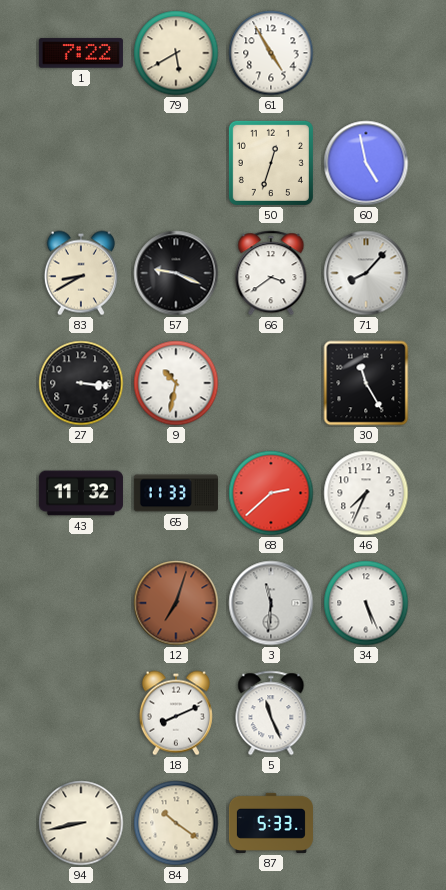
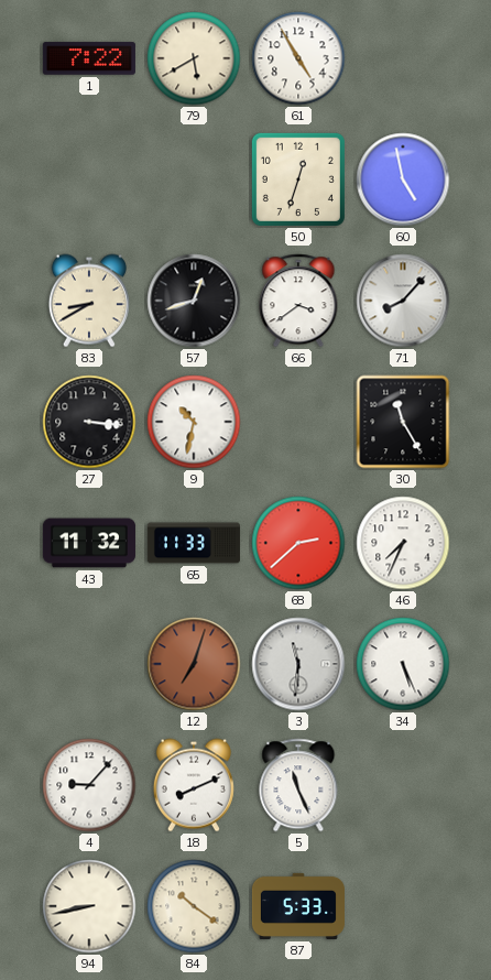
57: 9:19 -> 12:42
4: none -> 9:07
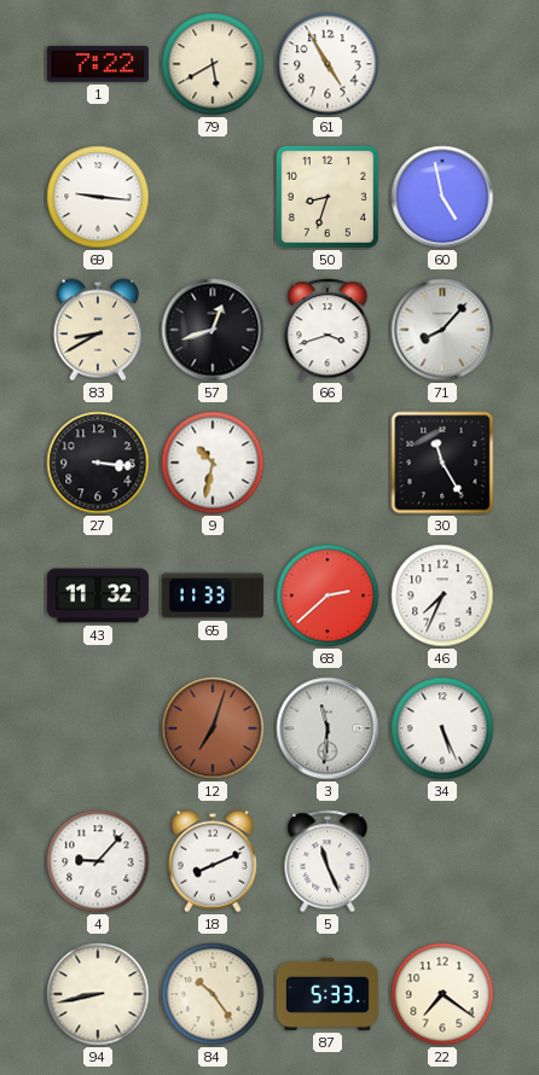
69: none -> 9:16
50: 12:33 -> 8:33
66: 3:39 -> 3:42
84: 10:21 -> 10:24
22: none -> 7:21
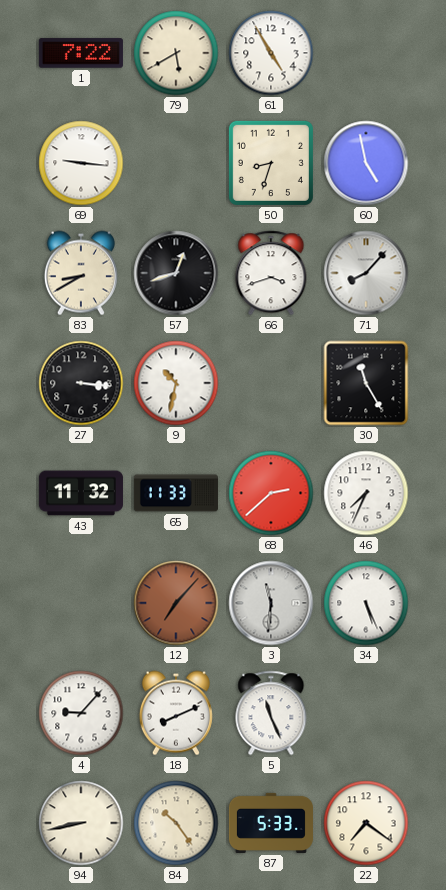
12: 7:03 -> 7:07
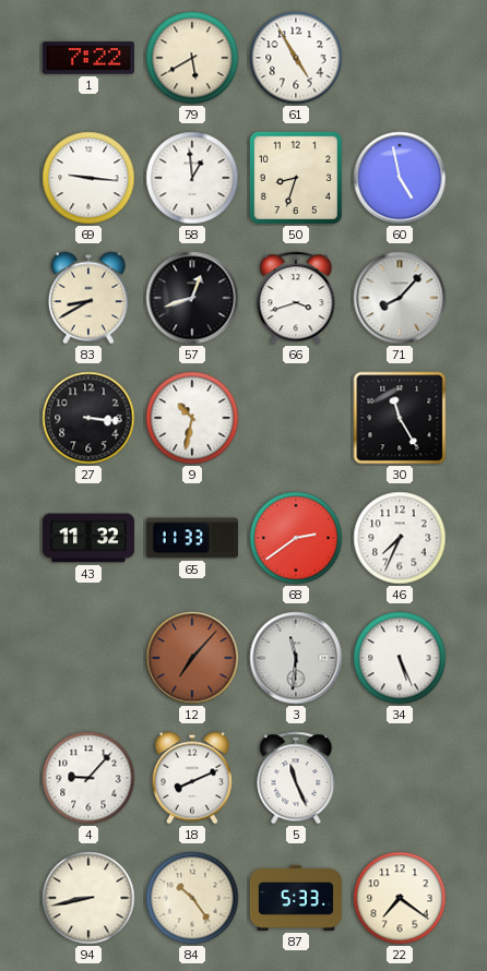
58: none -> 12:59
68: 2:38 -> 2:39
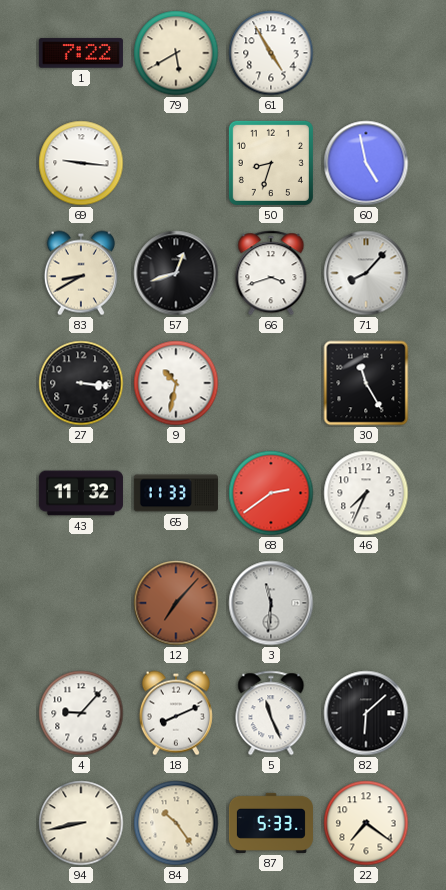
58: 12:59 -> none
34: 5:26 -> none
82: none -> 6:08
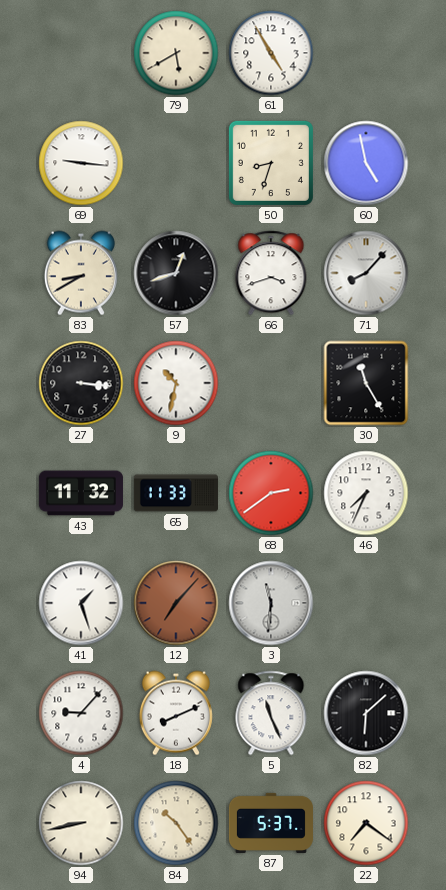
1: 7:22 -> none
41: none -> 1:27
87: 5:33 -> 5:37
